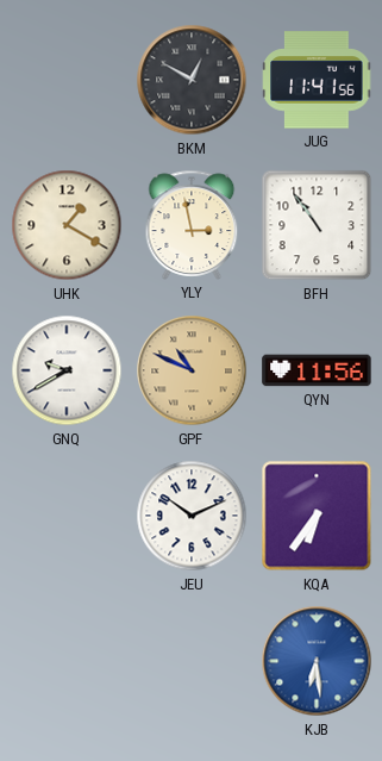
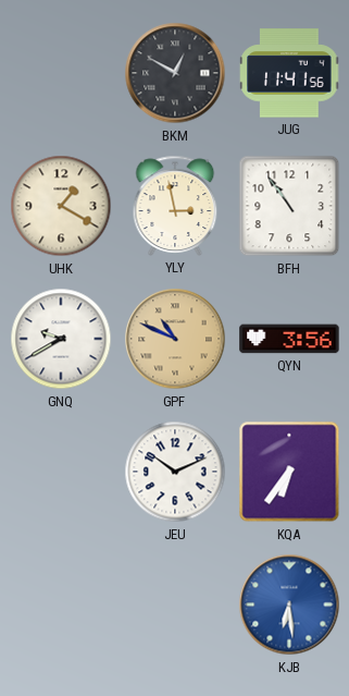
QYN: 11:56 -> 3:56
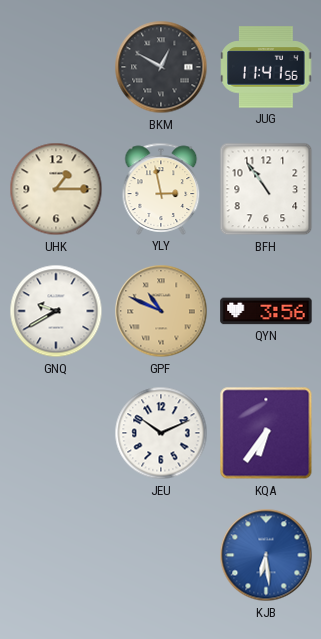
UHK: 1:20 -> 1:15
